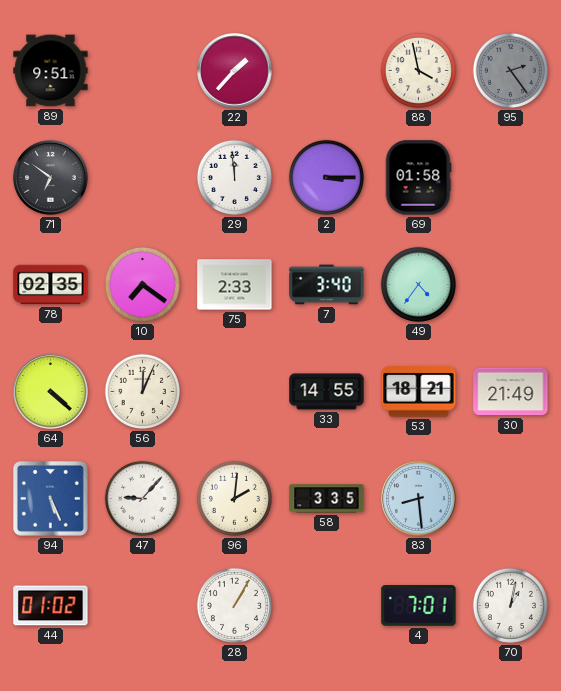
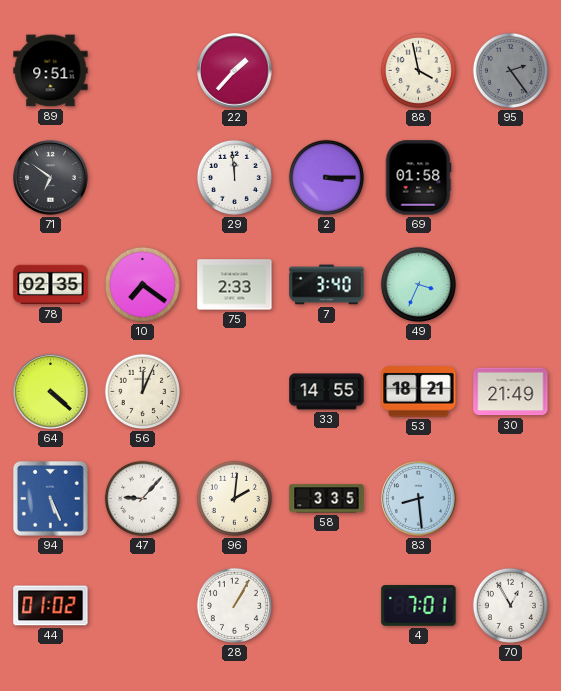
49: 4:36 -> 3:34
70: 1:02 -> 12:55
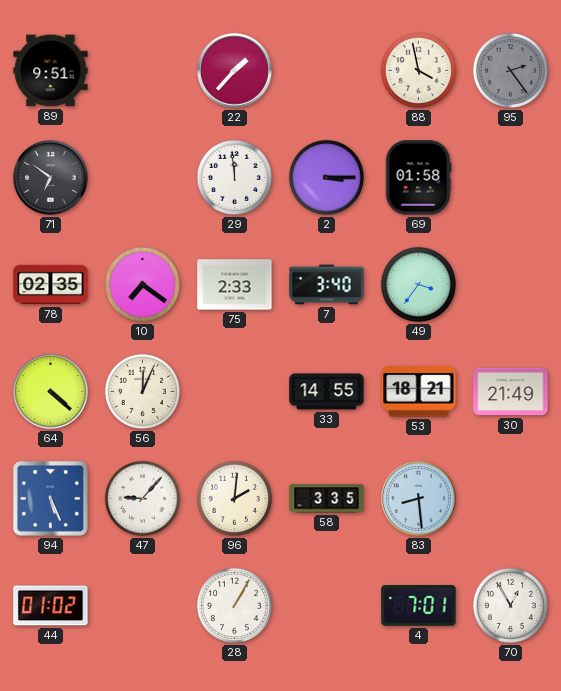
49: 3:34 -> 3:36
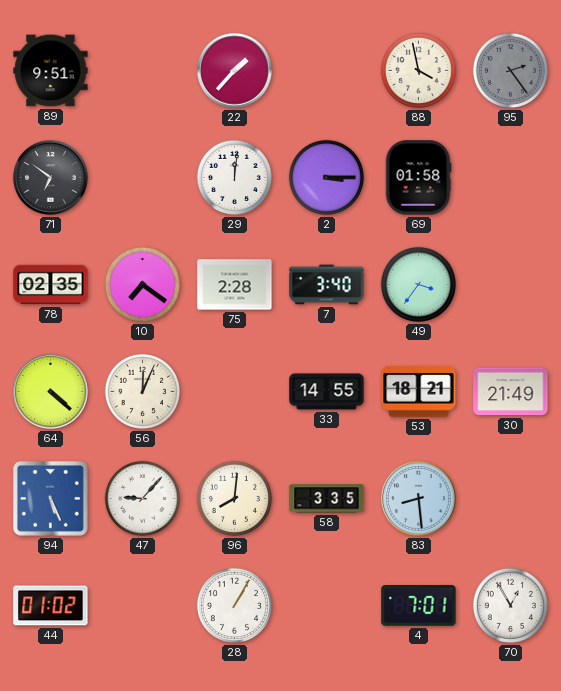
29: 11:59 -> 12:01
75: 2:33 -> 2:28
96: 2:01 -> 8:01
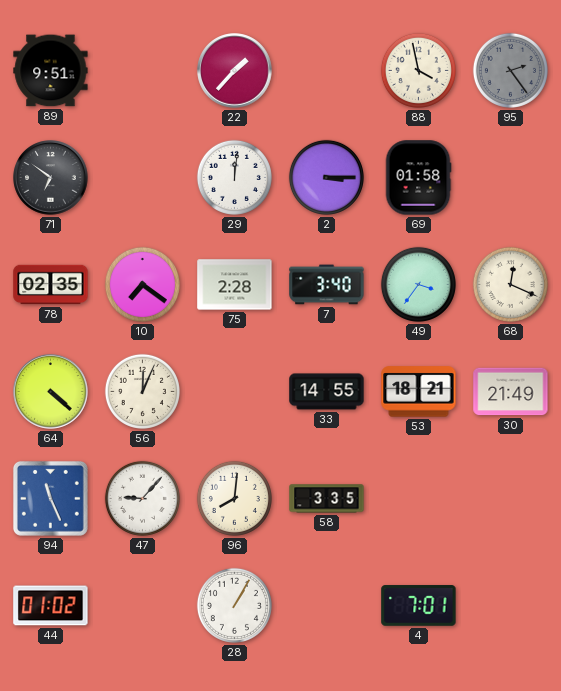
68: none -> 12:19
94: 5:26 -> 11:26
83: 8:29 -> none
70: 12:55 -> none
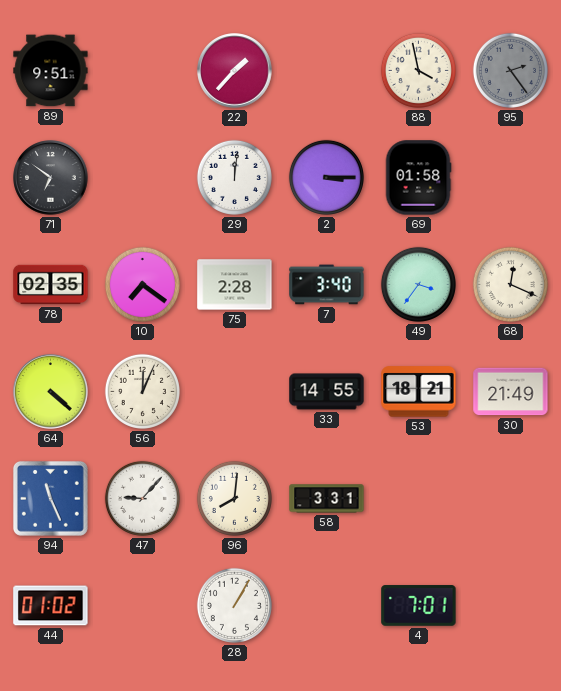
58: 3:35 -> 3:31
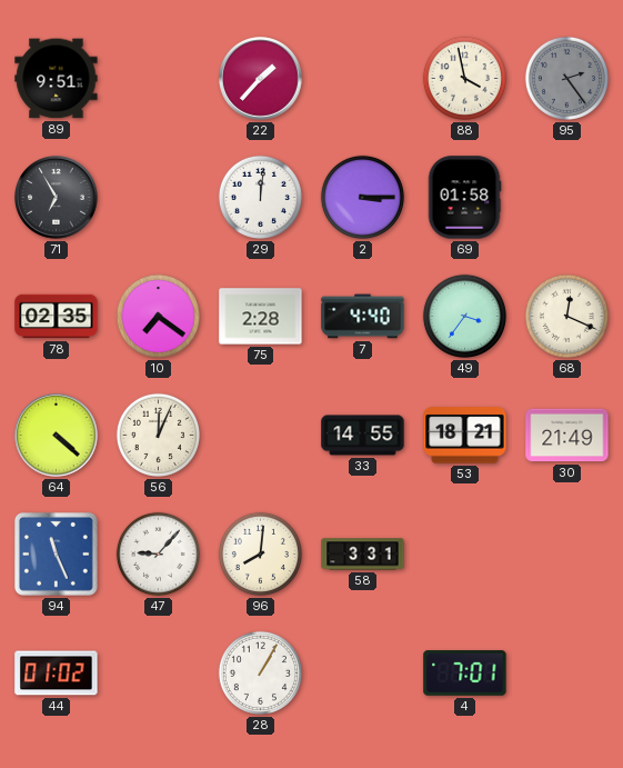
71: 6:51 -> 6:55
7: 3:40 -> 4:40
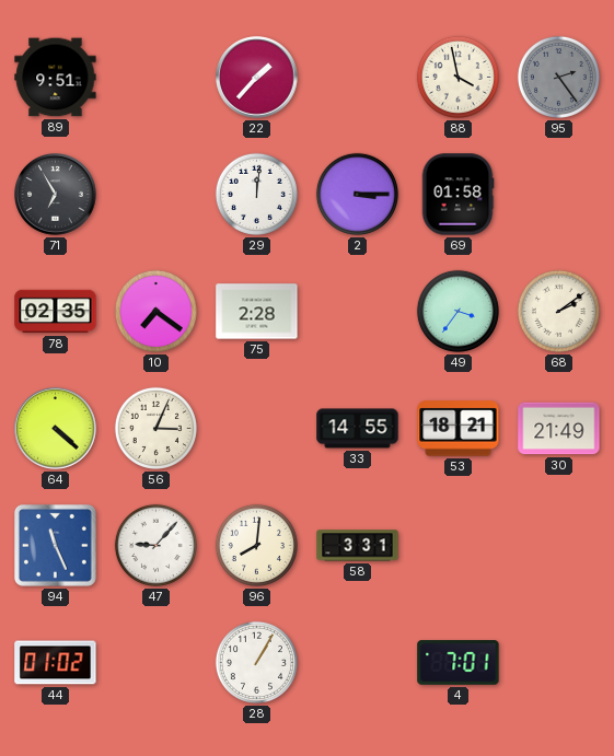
7: 4:40 -> none
68: 12:19 -> 2:09
56: 12:04 -> 3:04
